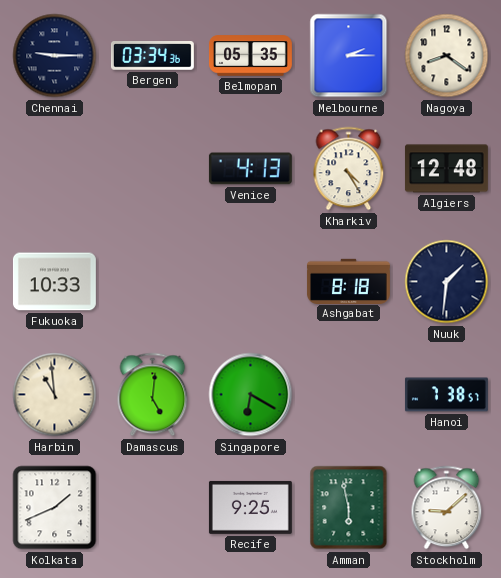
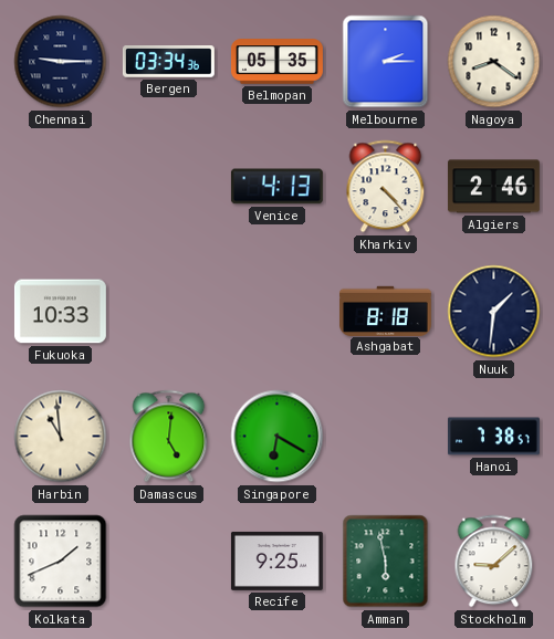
Kharkiv: 4:25 -> 4:23
Algiers: 12:48 -> 2:46
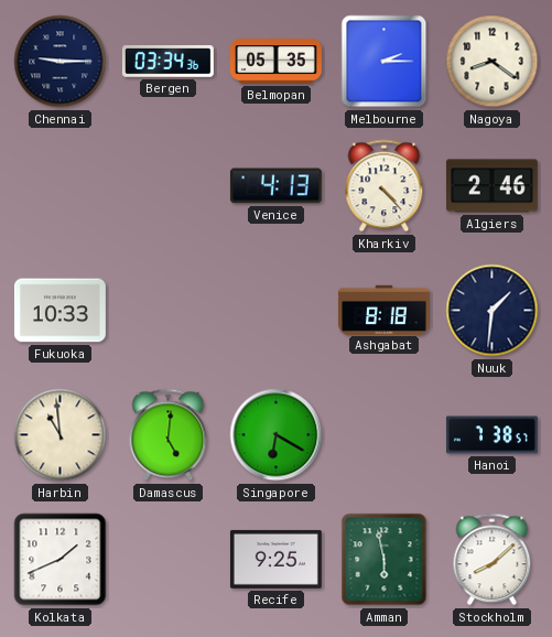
Stockholm: 9:08 -> 8:08
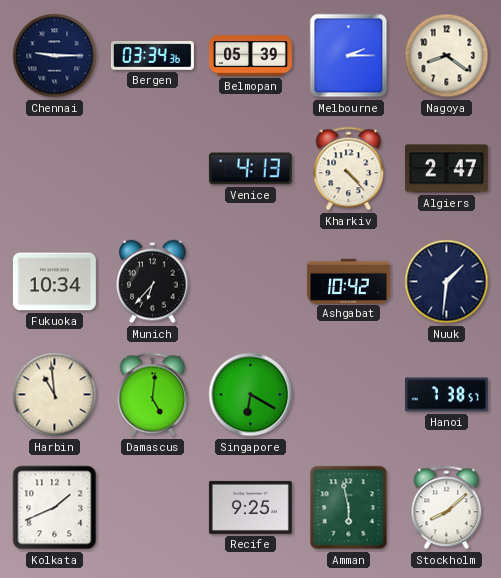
Belmopan: 05:35 -> 05:39
Algiers: 2:46 -> 2:47
Fukuoka: 10:33 -> 10:34
Munich: none -> 6:37
Ashgabat: 8:18 -> 10:42
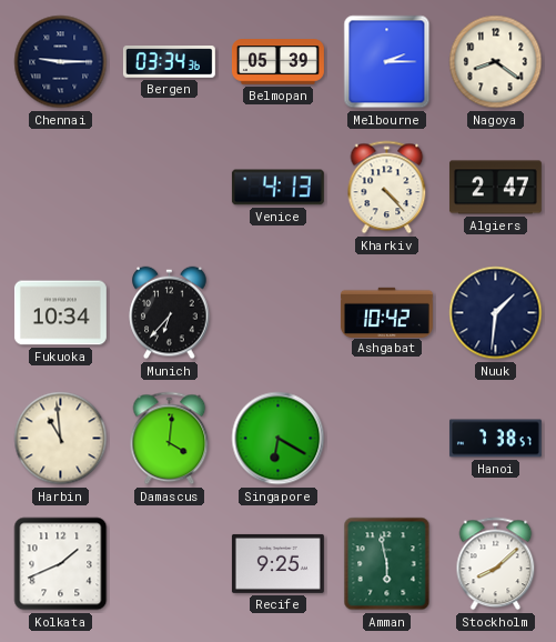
Damascus: 5:01 -> 4:01
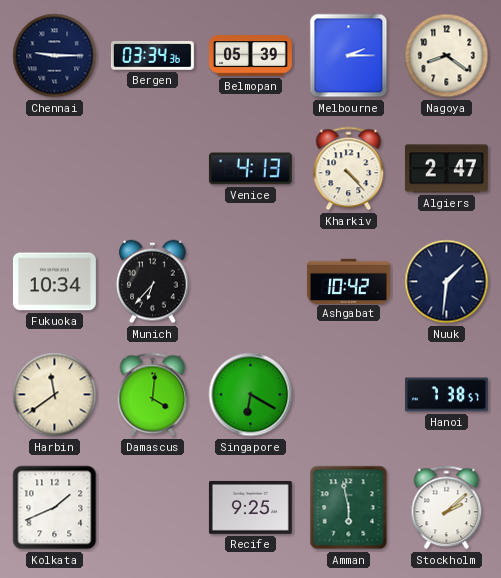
Harbin: 10:59 -> 11:39
Stockholm: 8:08 -> 2:08
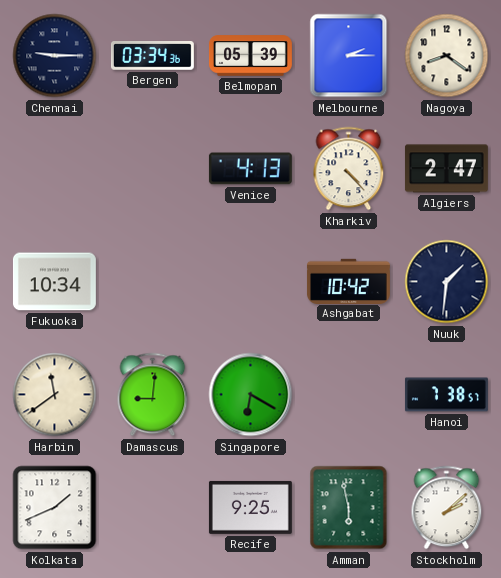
Munich: 6:37 -> none
Damascus: 4:01 -> 9:01
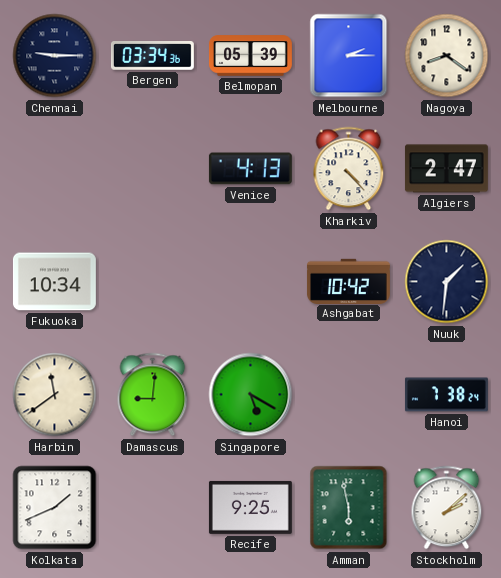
Singapore: 6:20 -> 5:20
Hanoi: 7:38:57 -> 7:38:24
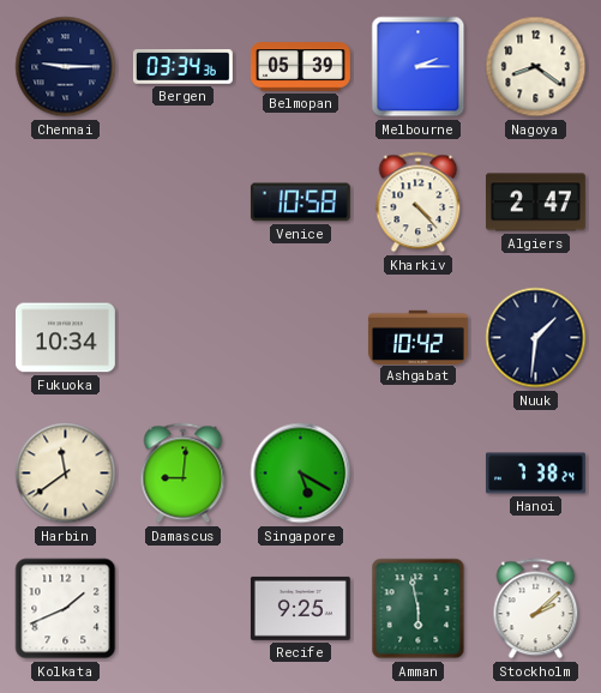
Venice: 4:13 -> 10:58
